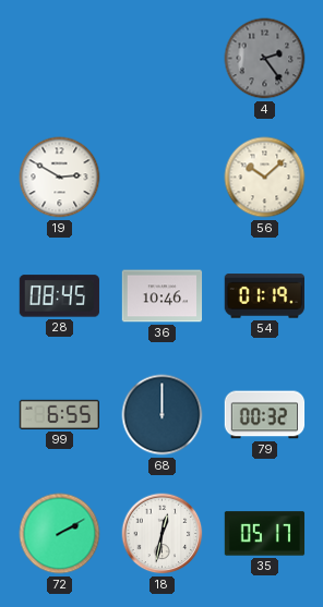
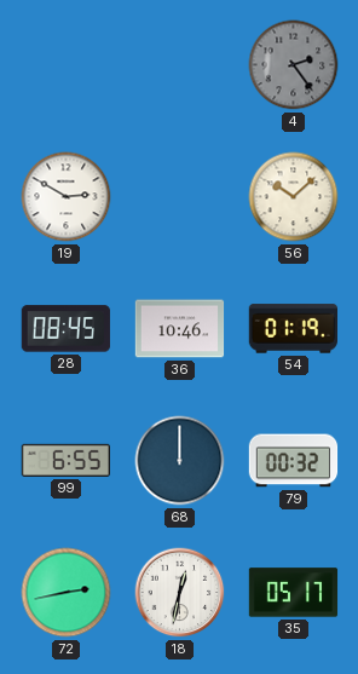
72: 2:10 -> 2:43
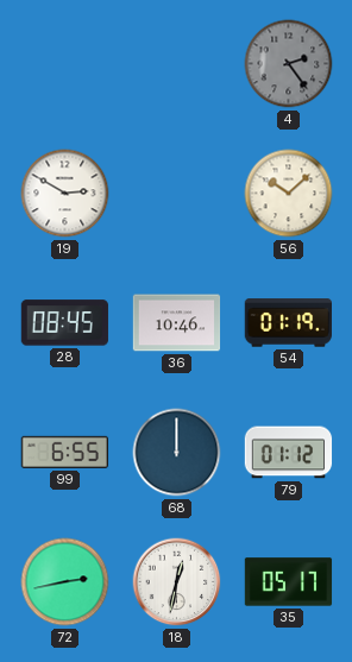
79: 00:32 -> 01:12
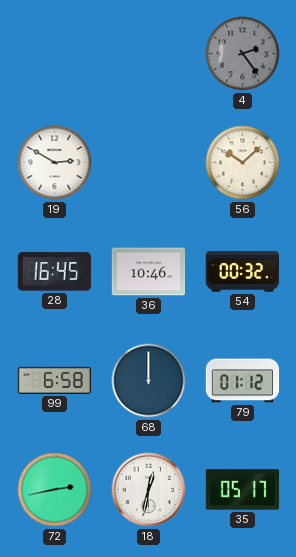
28: 08:45 -> 16:45
54: 01:19 -> 00:32
99: 6:55 -> 6:58
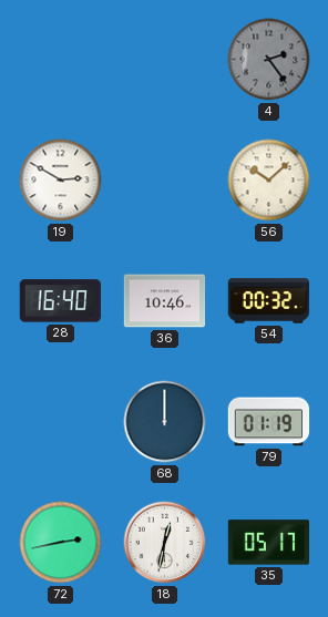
28: 16:45 -> 16:40
99: 6:58 -> none
79: 01:12 -> 01:19
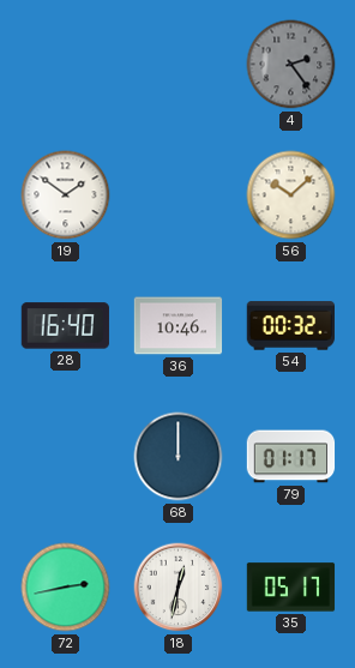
19: 2:50 -> 1:51
79: 01:19 -> 01:17
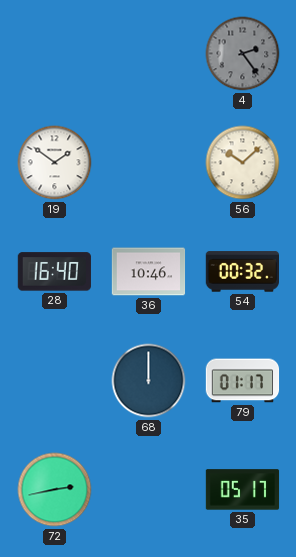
18: 12:32 -> none
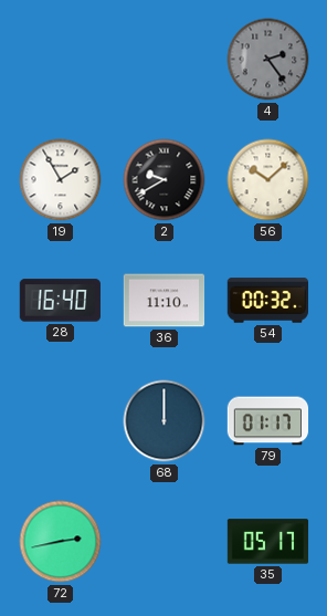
19: 1:51 -> 1:55
2: none -> 9:40
36: 10:46 -> 11:10
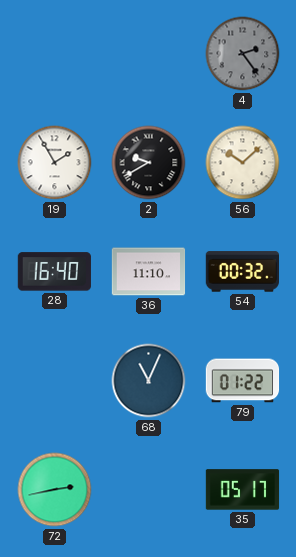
68: 12:00 -> 11:04
79: 01:17 -> 01:22
